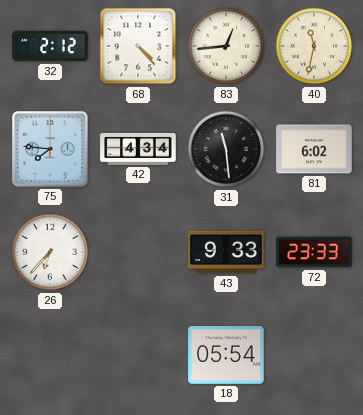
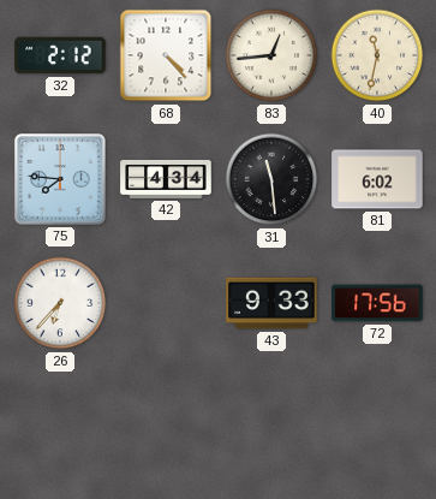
72: 23:33 -> 17:56
18: 05:54 -> none
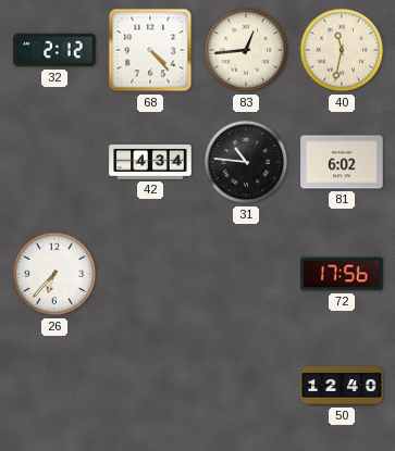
75: 7:46 -> none
31: 11:29 -> 10:46
43: 9:33 -> none
50: none -> 12:40
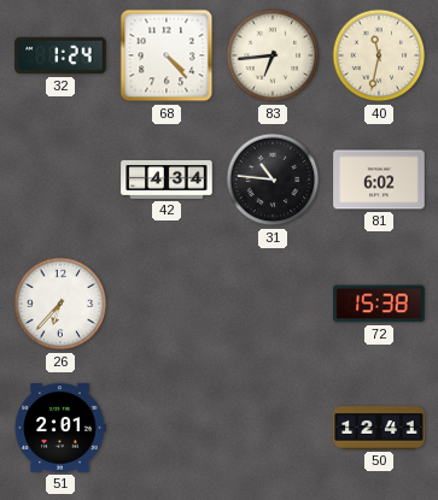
32: 2:12 -> 1:24
83: 12:44 -> 6:44
72: 17:56 -> 15:38
51: none -> 2:01
50: 12:40 -> 12:41
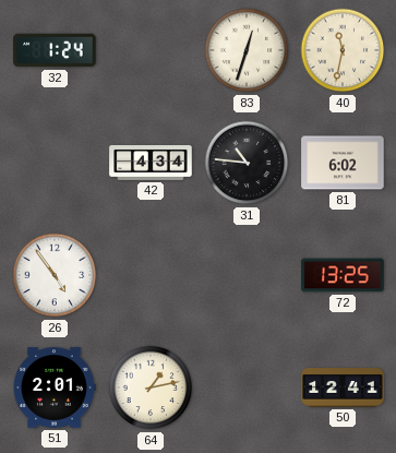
68: 4:23 -> none
83: 6:44 -> 12:33
26: 6:37 -> 4:54
72: 15:38 -> 13:25
64: none -> 1:13
